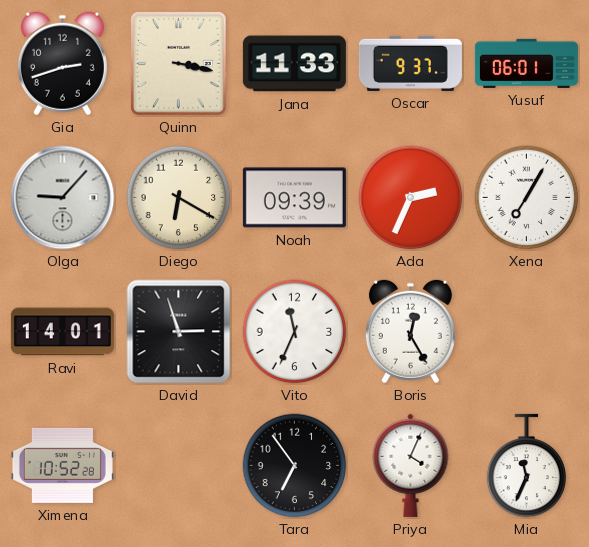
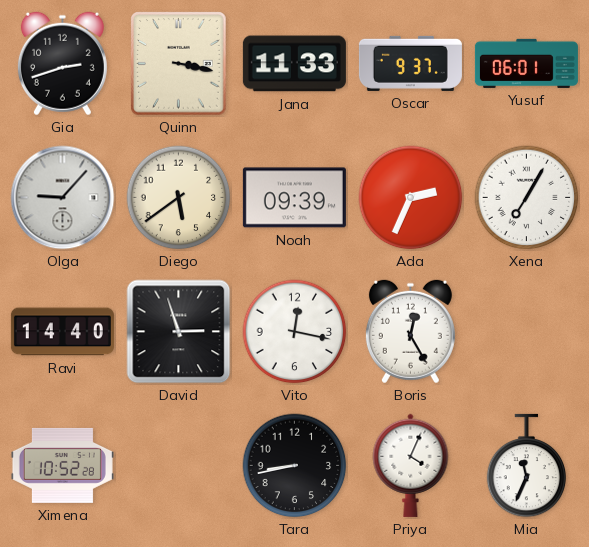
Diego: 6:20 -> 5:39
Ravi: 14:01 -> 14:40
Vito: 11:34 -> 12:17
Tara: 6:54 -> 8:43
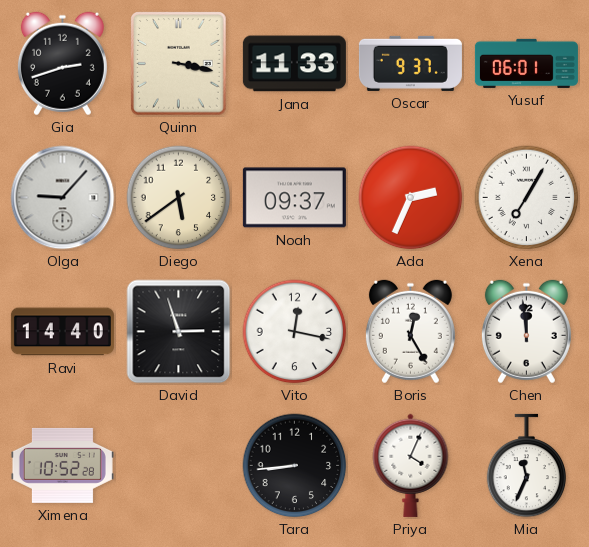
Noah: 09:39 -> 09:37
Chen: none -> 11:59
Tara: 8:43 -> 8:44
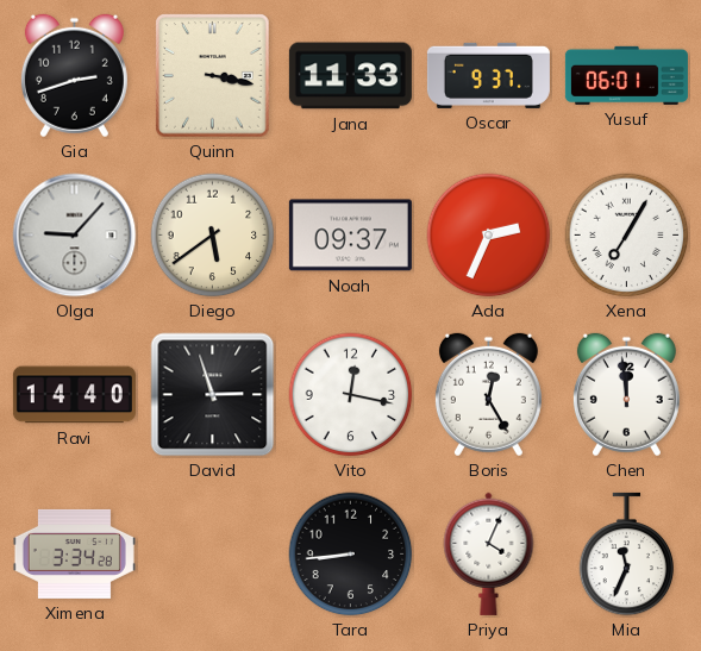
Ximena: 10:52 -> 3:34
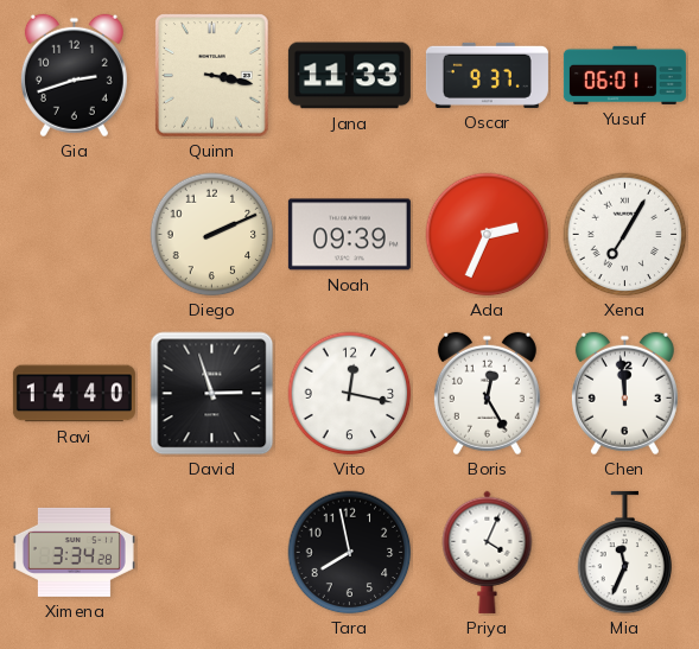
Olga: 9:07 -> none
Diego: 5:39 -> 2:11
Noah: 09:37 -> 09:39
Tara: 8:44 -> 7:58
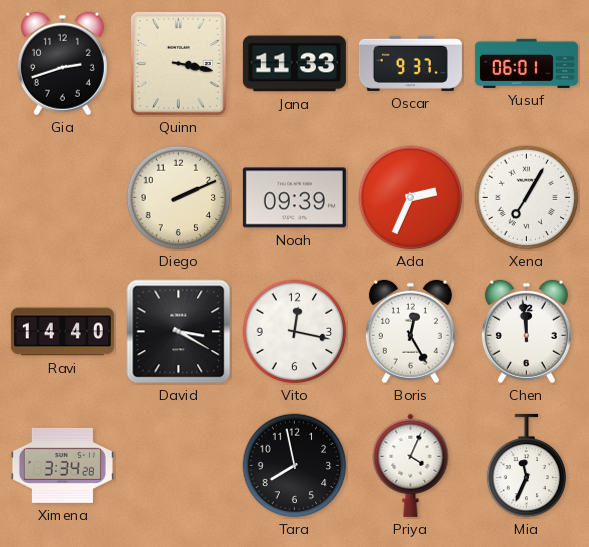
David: 2:57 -> 3:20
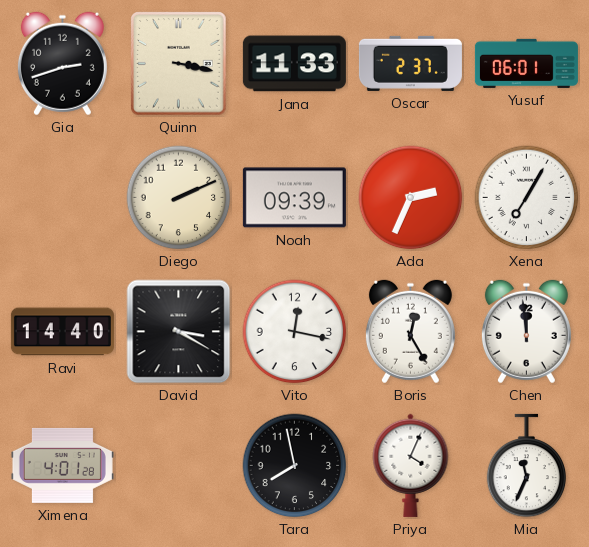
Oscar: 9:37 -> 2:37
Ximena: 3:34 -> 4:01
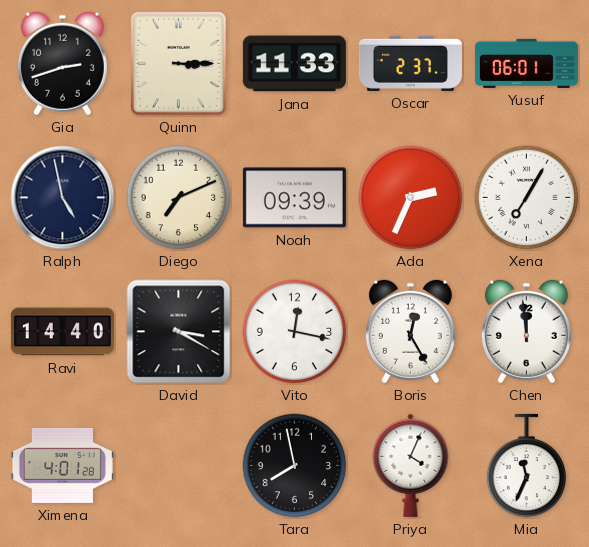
Quinn: 3:17 -> 3:15
Ralph: none -> 4:58
Diego: 2:11 -> 7:11
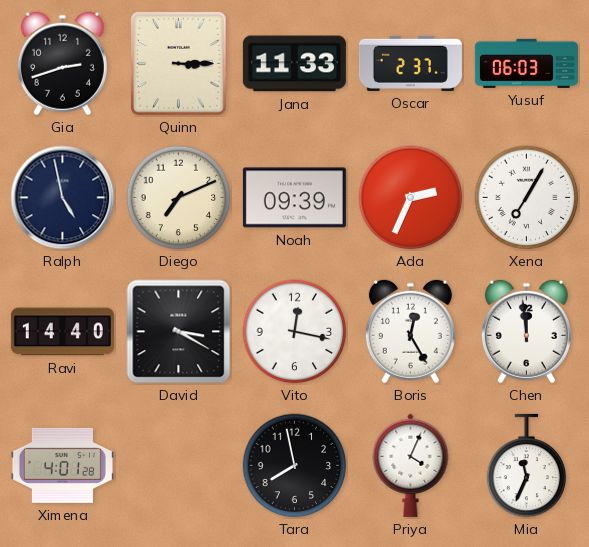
Yusuf: 06:01 -> 06:03
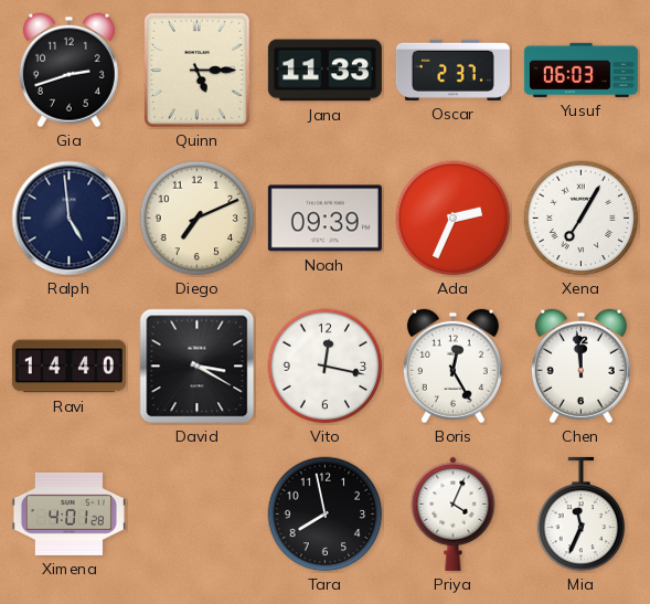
Quinn: 3:15 -> 5:15
Ralph: 4:58 -> 4:59
